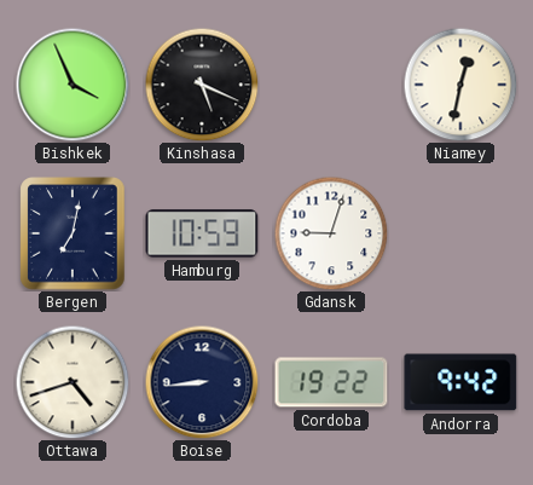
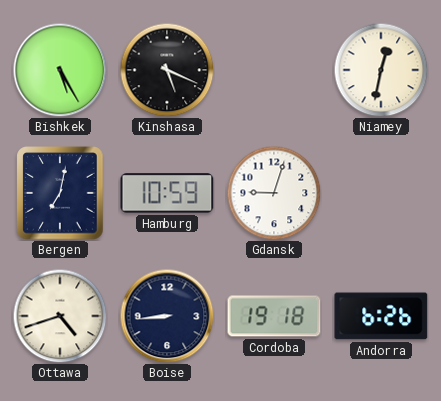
Bishkek: 3:56 -> 5:25
Cordoba: 19:22 -> 19:18
Andorra: 9:42 -> 6:26
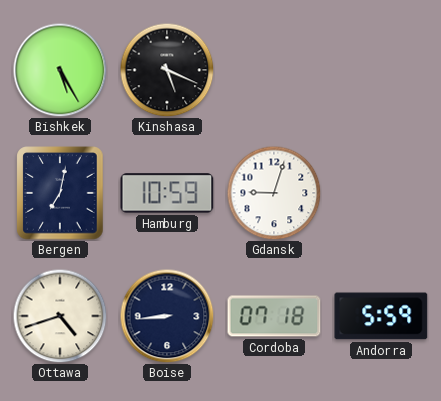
Niamey: 12:32 -> none
Cordoba: 19:18 -> 07:18
Andorra: 6:26 -> 5:59
